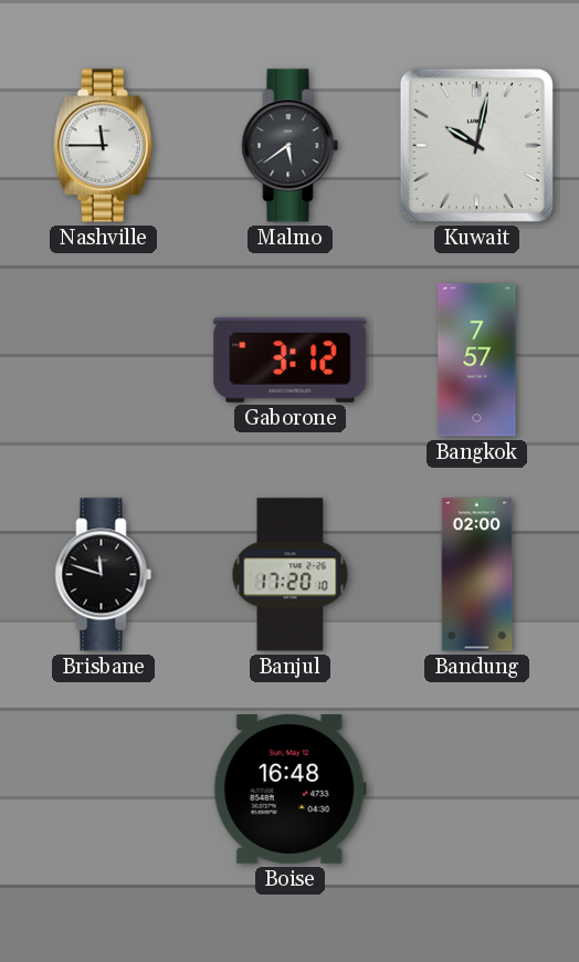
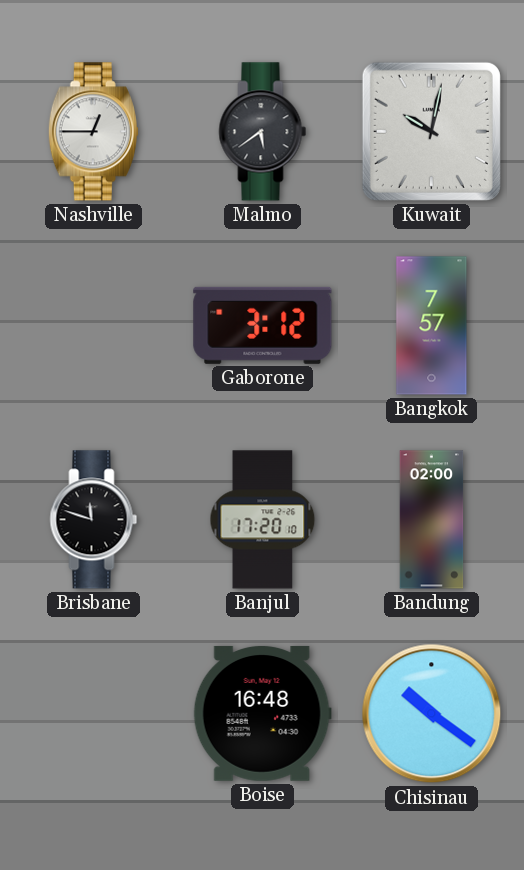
Nashville: 11:45 -> 12:45
Chisinau: none -> 10:21
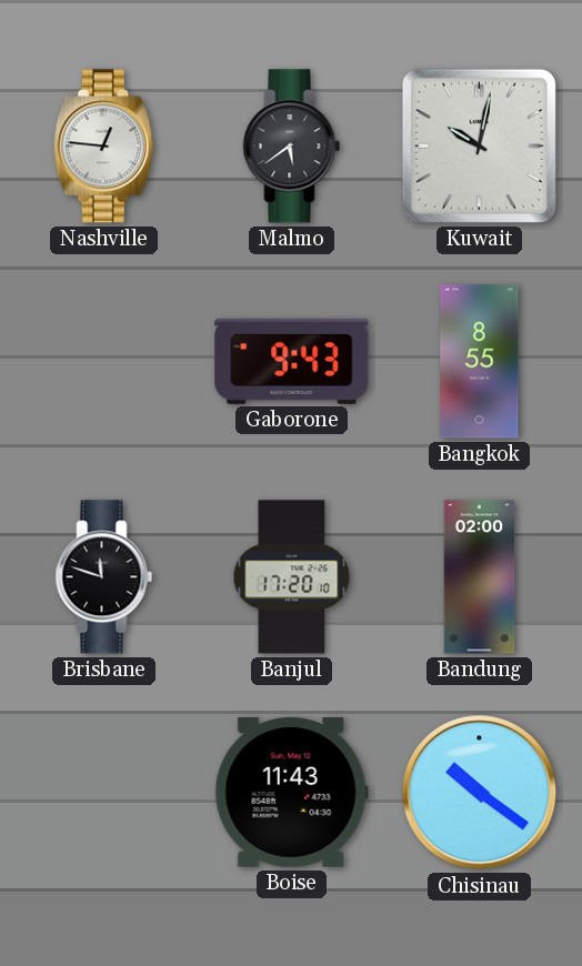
Nashville: 12:45 -> 12:46
Gaborone: 3:12 -> 9:43
Bangkok: 7:57 -> 8:55
Boise: 16:48 -> 11:43
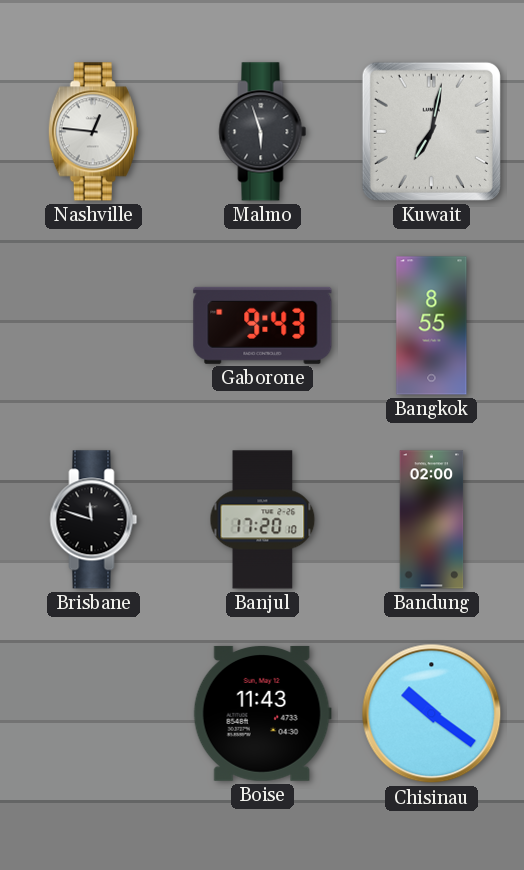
Malmo: 5:39 -> 5:57
Kuwait: 10:02 -> 7:02
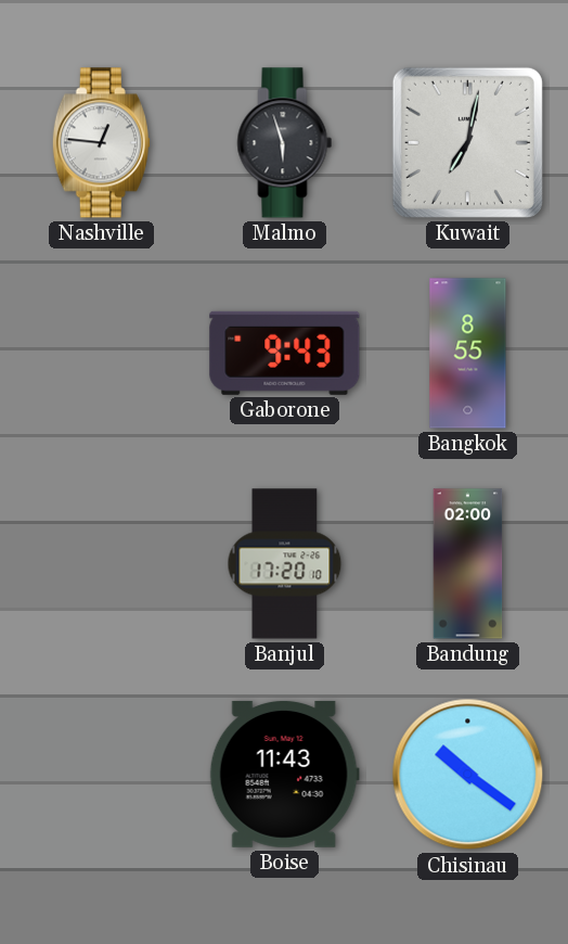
Brisbane: 11:48 -> none
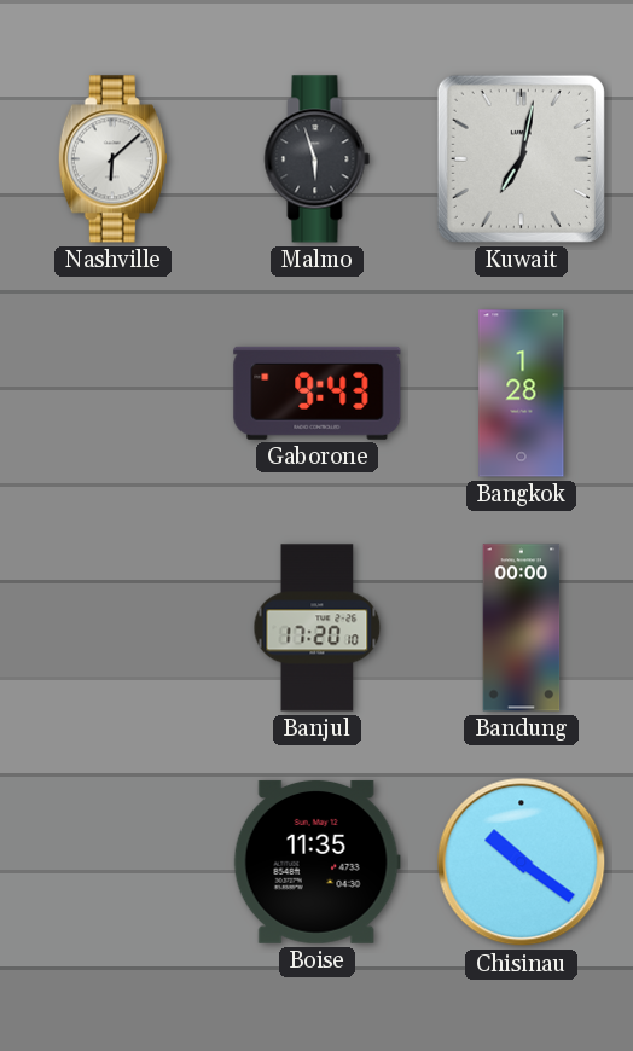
Nashville: 12:46 -> 6:08
Bangkok: 8:55 -> 1:28
Bandung: 02:00 -> 00:00
Boise: 11:43 -> 11:35
